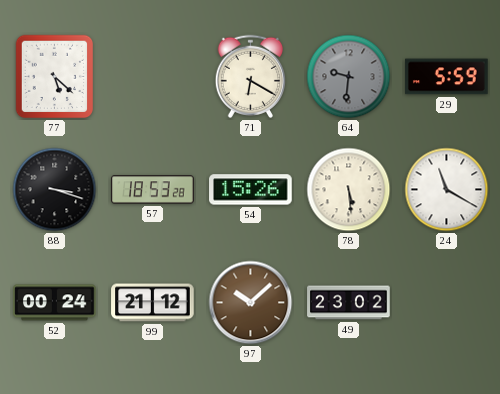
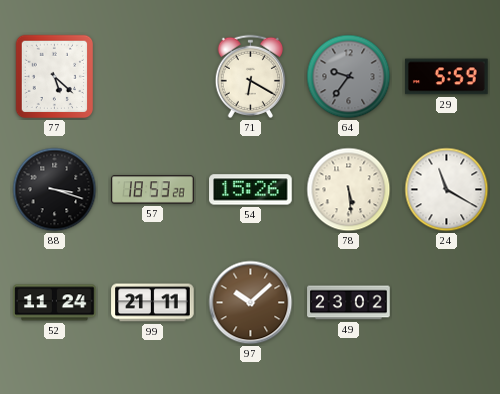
64: 9:31 -> 9:36
52: 00:24 -> 11:24
99: 21:12 -> 21:11
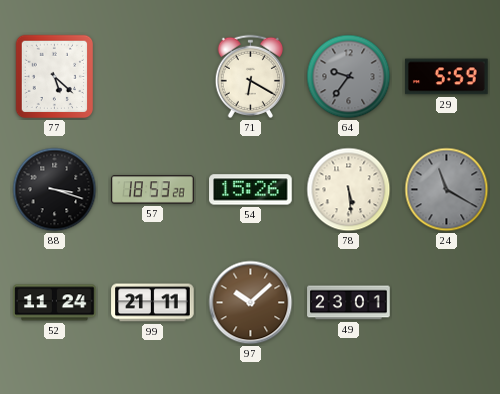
24 dial: white -> grey
49: 23:02 -> 23:01
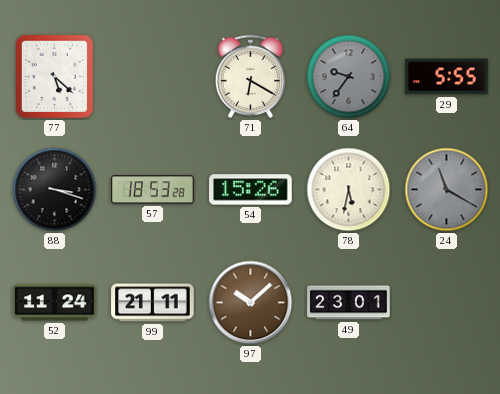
29: 5:59 -> 5:55
78: 5:29 -> 5:32
